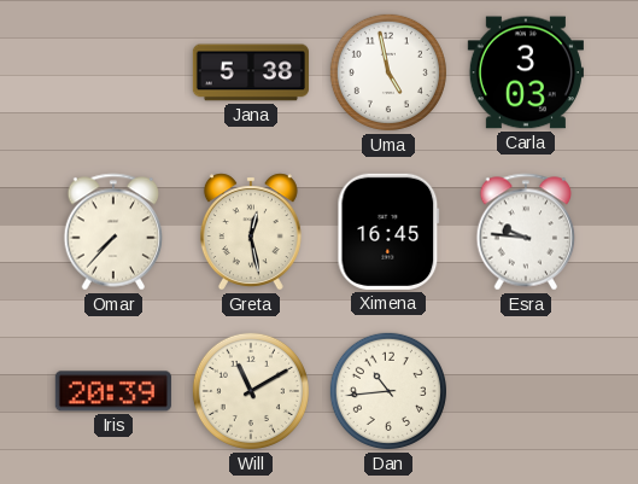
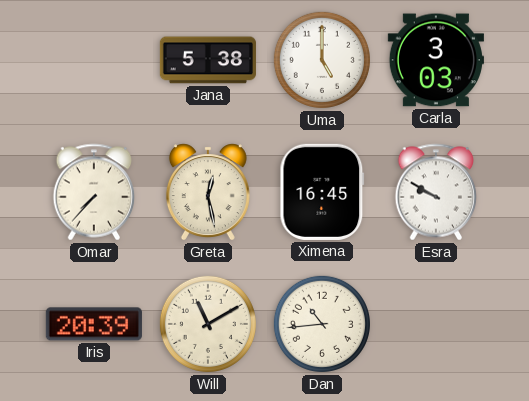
Uma: 4:58 -> 5:00
Esra: 9:46 -> 9:50
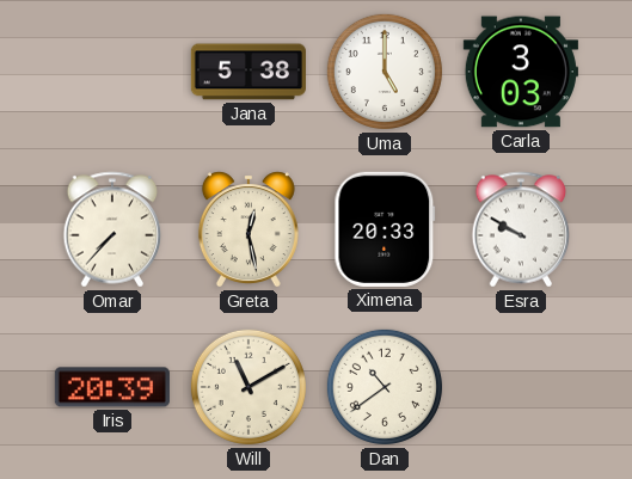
Ximena: 16:45 -> 20:33
Dan: 10:44 -> 10:39
